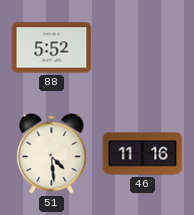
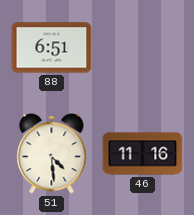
88: 5:52 -> 6:51
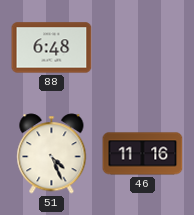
88: 6:51 -> 6:48
51: 4:29 -> 4:26
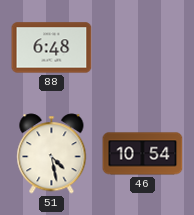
51: 4:26 -> 4:28
46: 11:16 -> 10:54
